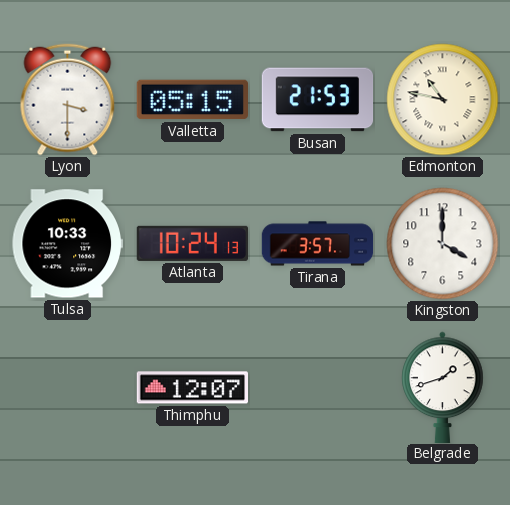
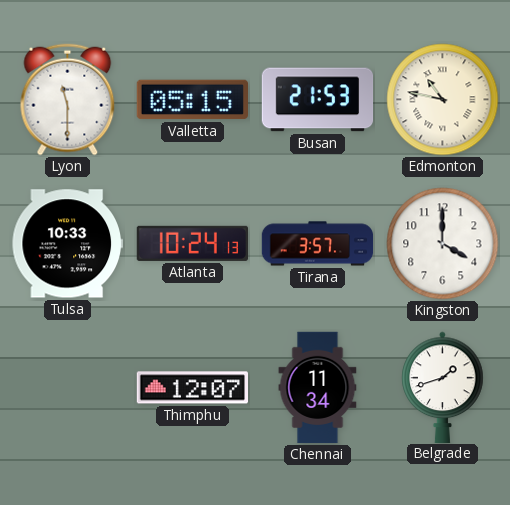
Lyon: 3:30 -> 11:30
Chennai: none -> 11:34
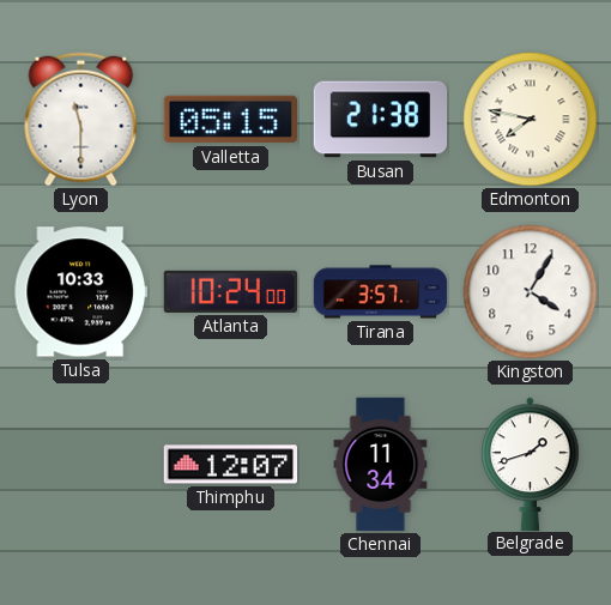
Busan: 21:53 -> 21:38
Edmonton: 10:47 -> 7:47
Atlanta: 10:24:13 -> 10:24:00
Kingston: 4:00 -> 4:05
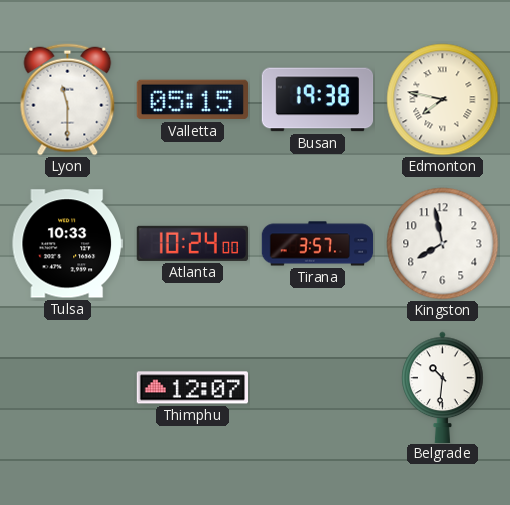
Busan: 21:38 -> 19:38
Kingston: 4:05 -> 7:58
Chennai: 11:34 -> none
Belgrade: 1:42 -> 10:31
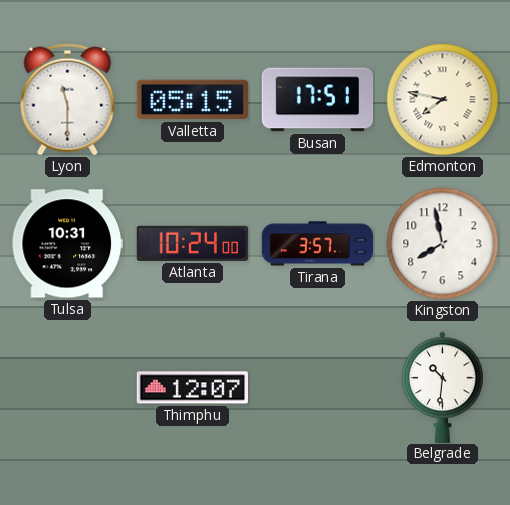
Busan: 19:38 -> 17:51
Tulsa: 10:33 -> 10:31
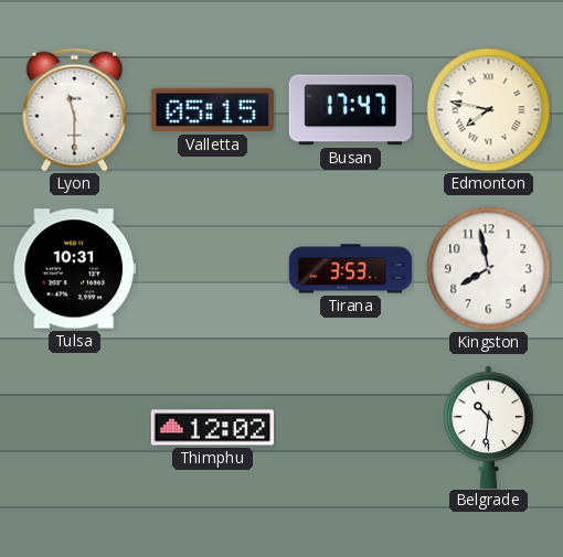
Busan: 17:51 -> 17:47
Atlanta: 10:24 -> none
Tirana: 3:57 -> 3:53
Thimphu: 12:07 -> 12:02
